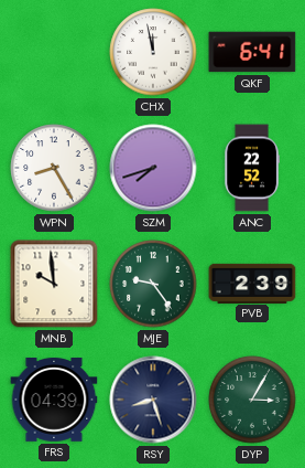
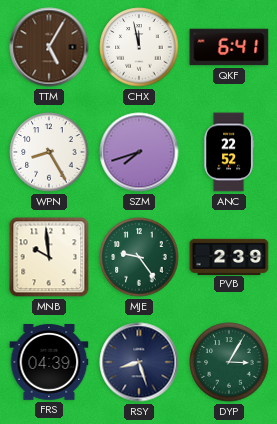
TTM: none -> 5:05
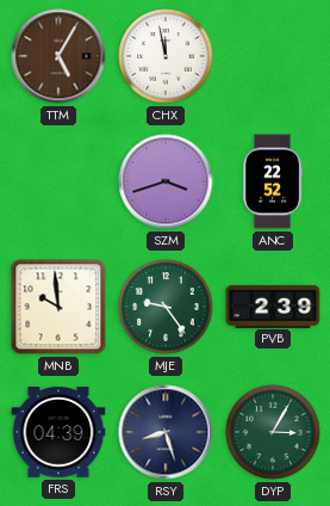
QKF: 6:41 -> none
WPN: 8:25 -> none
SZM: 7:42 -> 3:42
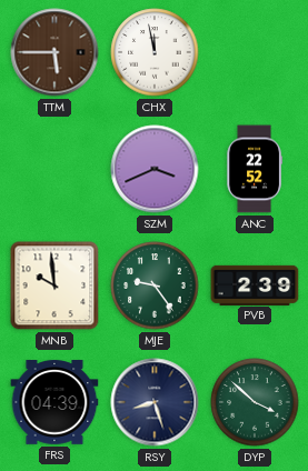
TTM: 5:05 -> 5:45
SZM: 3:42 -> 3:41
DYP: 3:05 -> 3:52
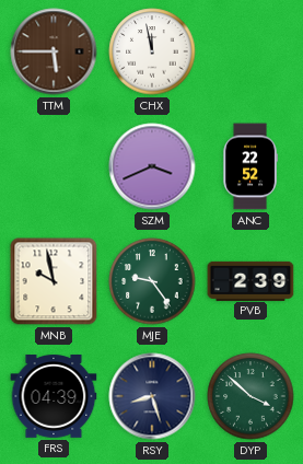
MNB: 9:59 -> 9:58
